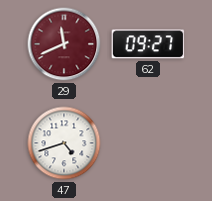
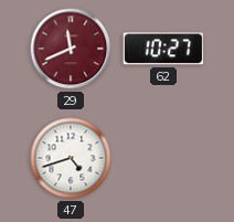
62: 09:27 -> 10:27
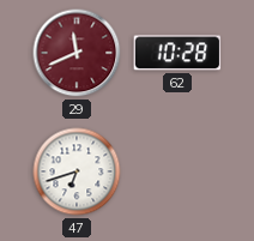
62: 10:27 -> 10:28
47: 4:42 -> 6:42
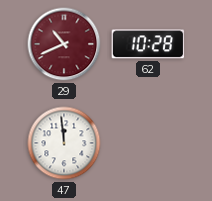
29: 11:41 -> 10:41
47: 6:42 -> 11:59
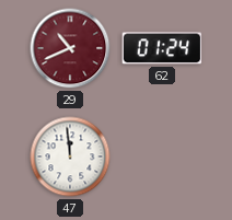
62: 10:28 -> 01:24
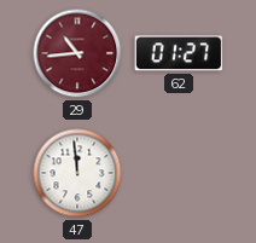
29: 10:41 -> 10:44
62: 01:24 -> 01:27
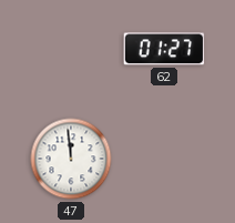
29: 10:44 -> none
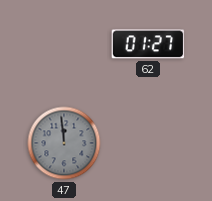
47 dial: white -> grey
